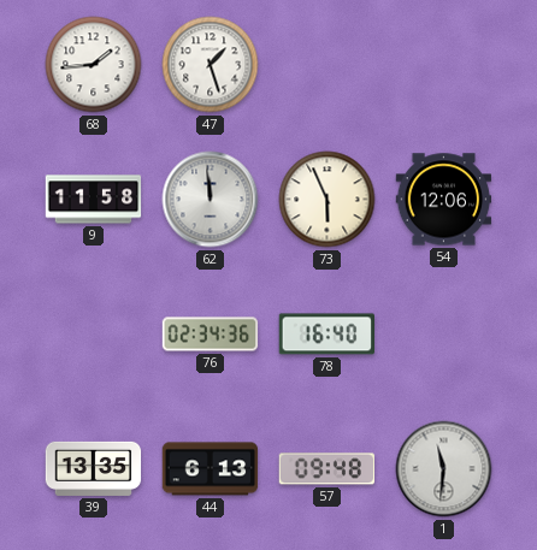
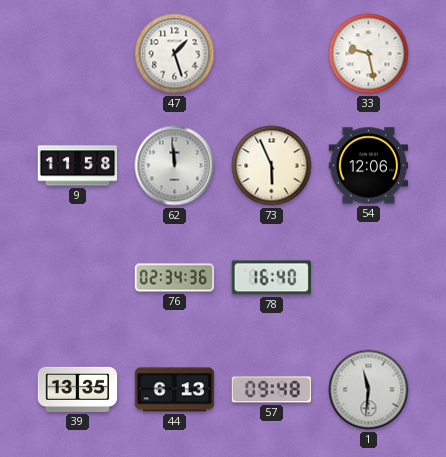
68: 1:44 -> none
33: none -> 9:28
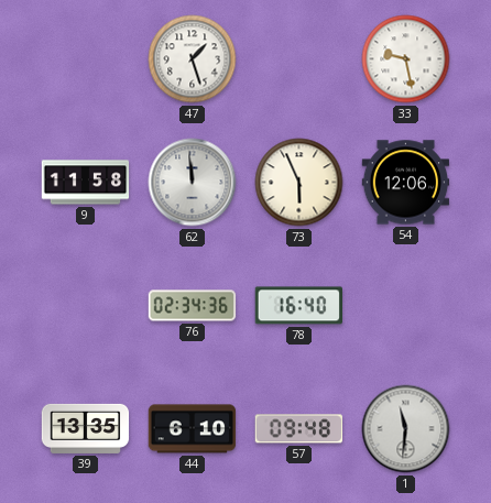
44: 6:13 -> 6:10
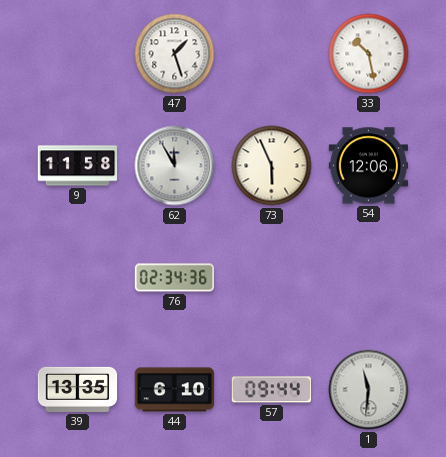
33: 9:28 -> 10:28
62: 11:59 -> 11:55
78: 16:40 -> none
57: 09:48 -> 09:44
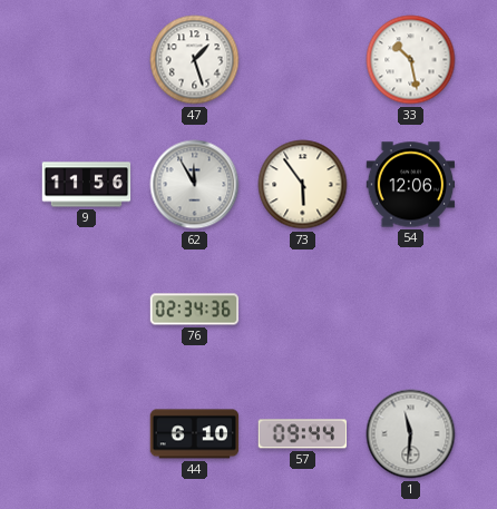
9: 11:58 -> 11:56
73: 5:56 -> 5:54
39: 13:35 -> none
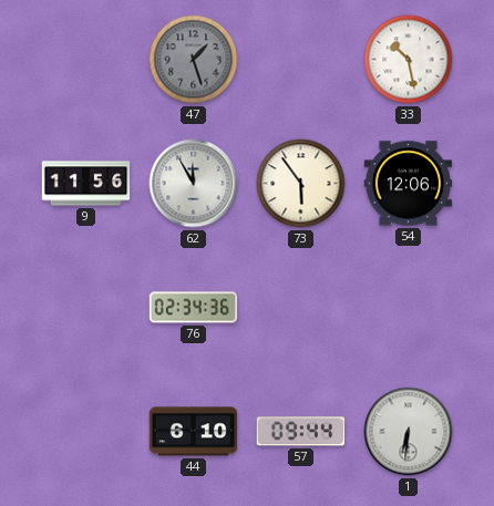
47 dial: white -> grey
1: 11:31 -> 6:31
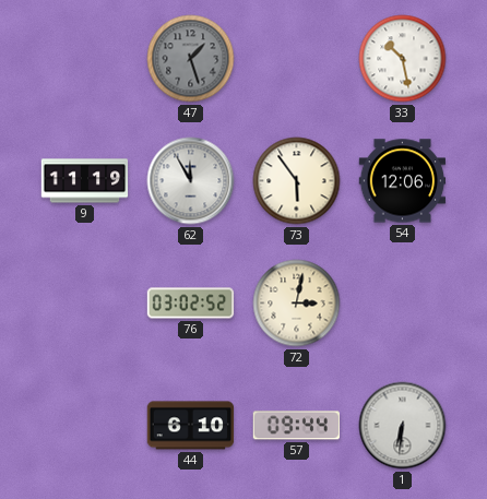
9: 11:56 -> 11:19
76: 02:34 -> 03:02
72: none -> 3:02
